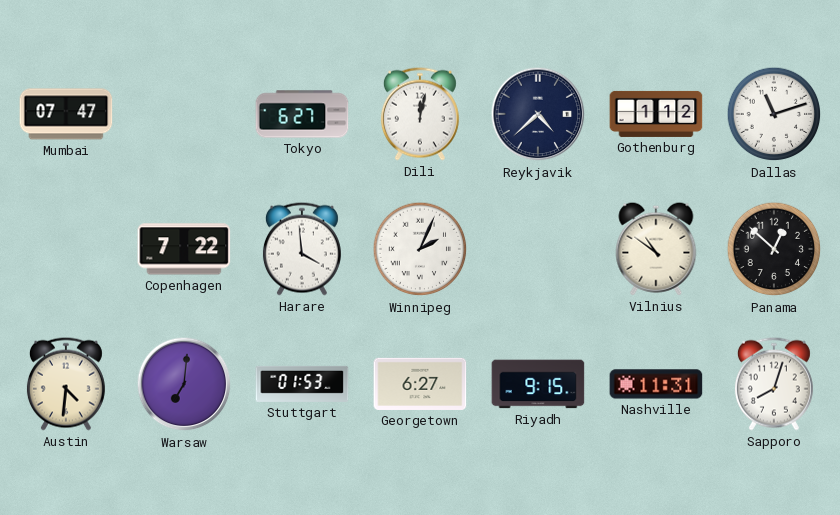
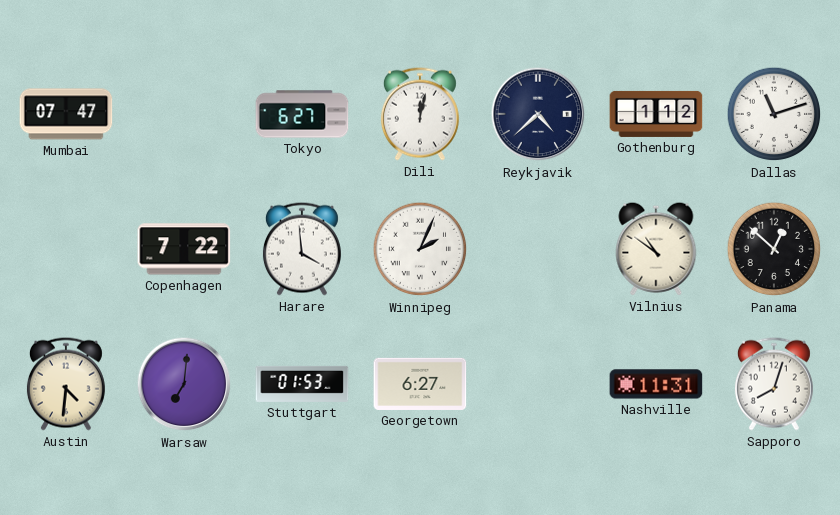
Riyadh: 9:15 -> none
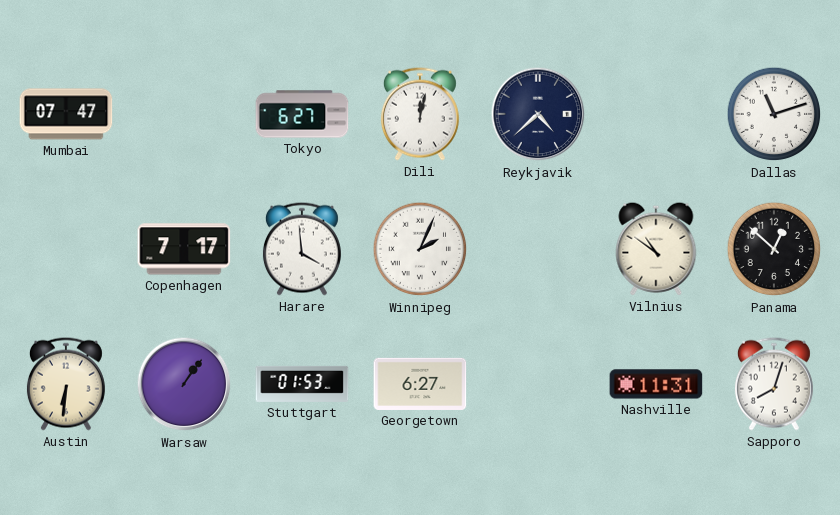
Gothenburg: 1:12 -> none
Copenhagen: 7:22 -> 7:17
Austin: 4:31 -> 6:31
Warsaw: 7:01 -> 1:06
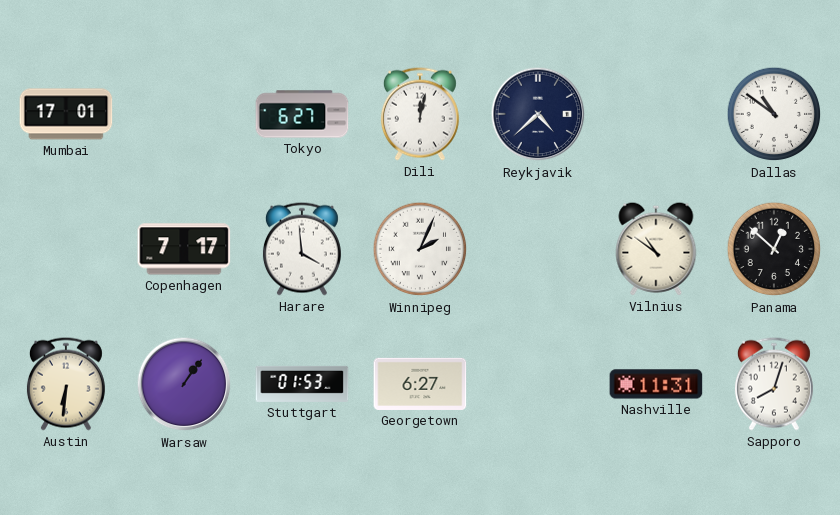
Mumbai: 07:47 -> 17:01
Dallas: 11:12 -> 10:51
